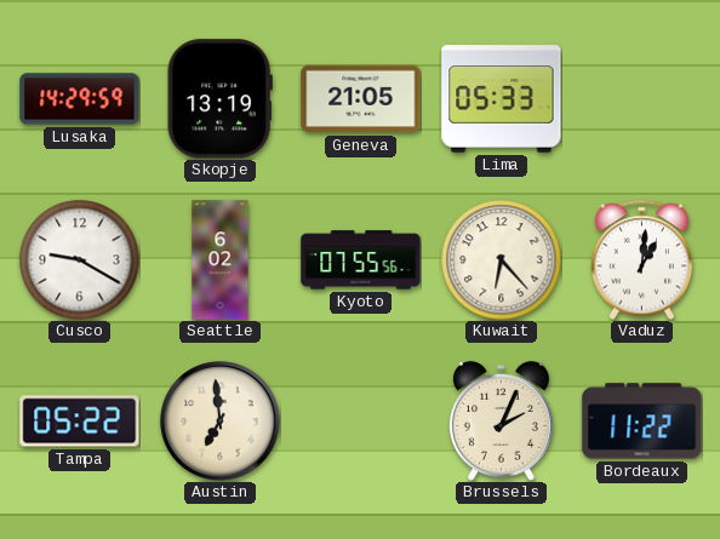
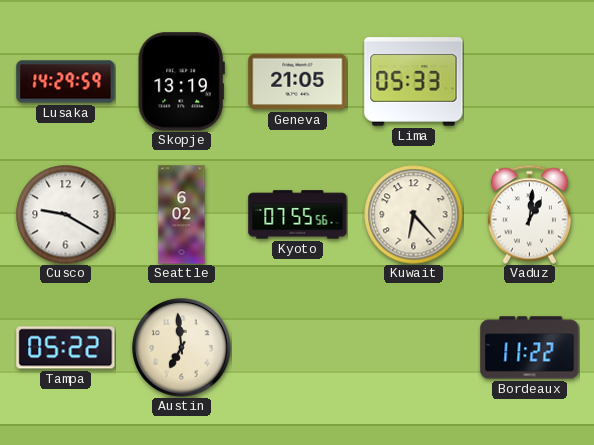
Brussels: 2:04 -> none
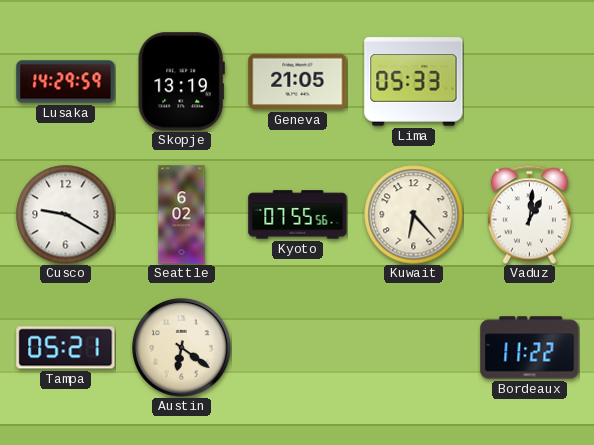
Tampa: 05:22 -> 05:21
Austin: 6:59 -> 6:21
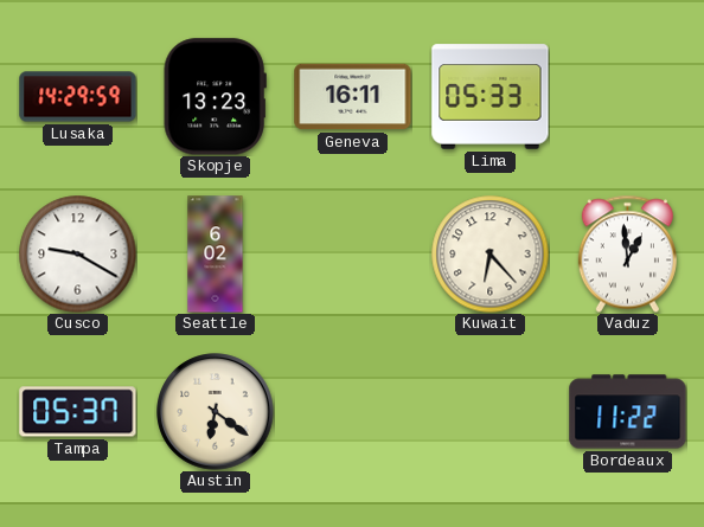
Skopje: 13:19 -> 13:23
Geneva: 21:05 -> 16:11
Kyoto: 07:55 -> none
Vaduz: 1:01 -> 12:59
Tampa: 05:21 -> 05:37
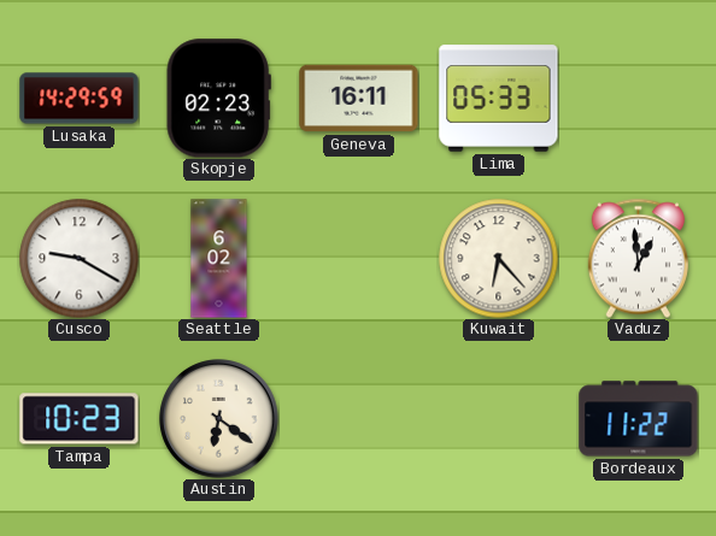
Skopje: 13:23 -> 02:23
Tampa: 05:37 -> 10:23
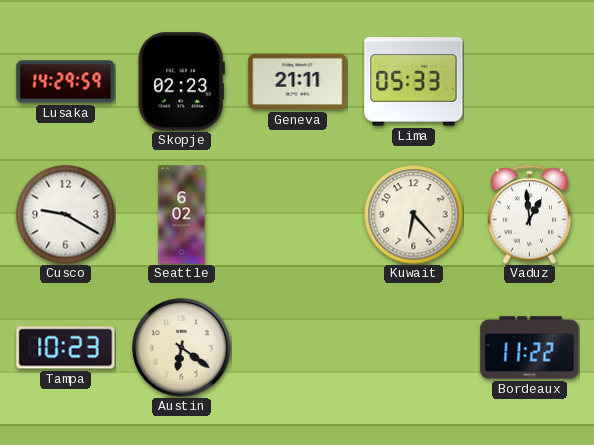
Geneva: 16:11 -> 21:11
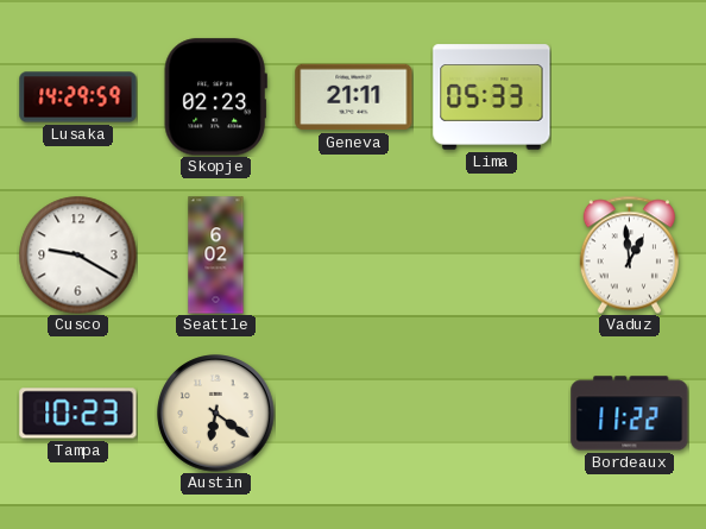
Kuwait: 6:23 -> none
